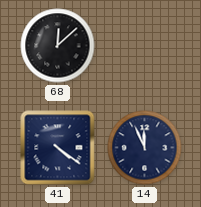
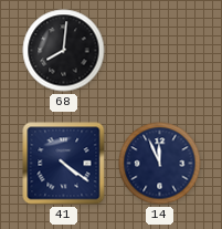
68: 12:08 -> 8:01
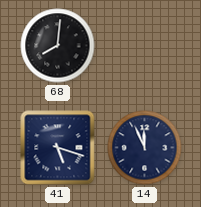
41: 4:21 -> 5:18
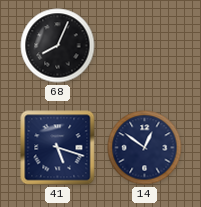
68: 8:01 -> 8:04
14: 11:56 -> 12:51
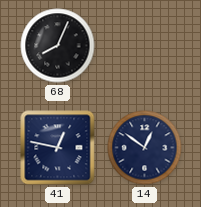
41: 5:18 -> 12:47
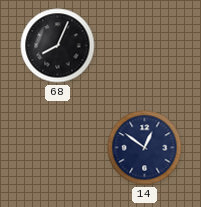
41: 12:47 -> none
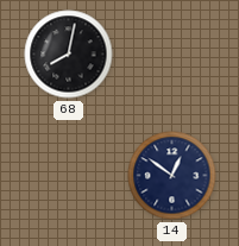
68: 8:04 -> 8:02
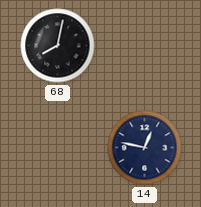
14: 12:51 -> 12:47
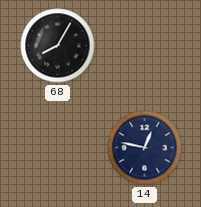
68: 8:02 -> 8:05
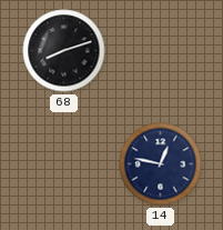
68: 8:05 -> 8:12
